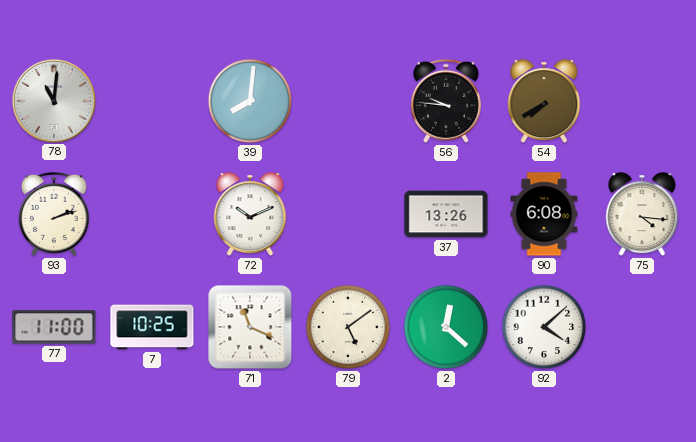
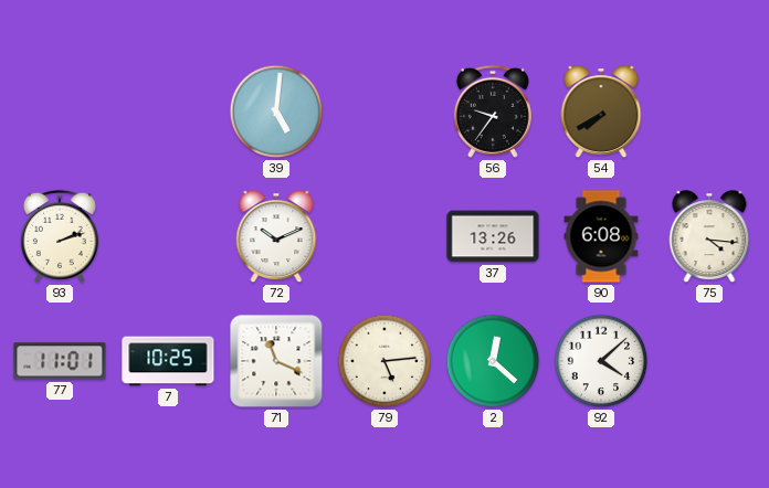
78: 11:01 -> none
39: 8:01 -> 5:01
56: 9:46 -> 9:36
77: 11:00 -> 11:01
79: 5:09 -> 5:14
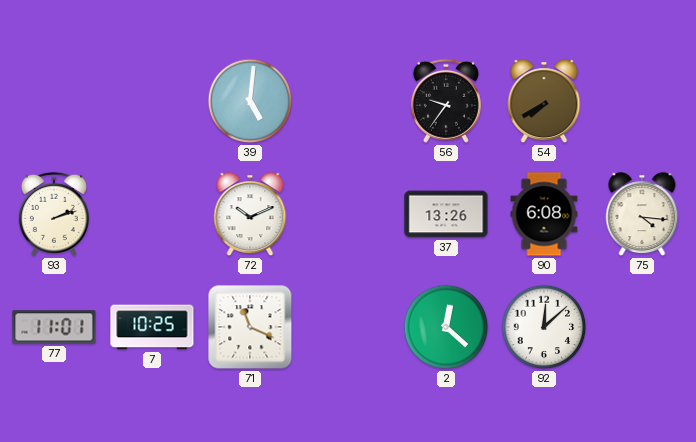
79: 5:14 -> none
92: 4:08 -> 12:08
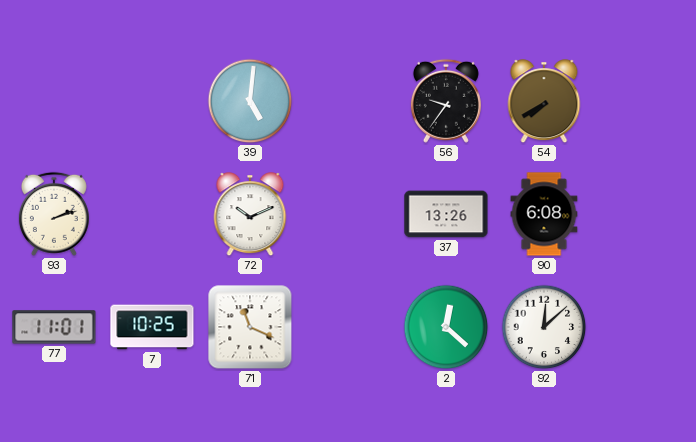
75: 4:16 -> none
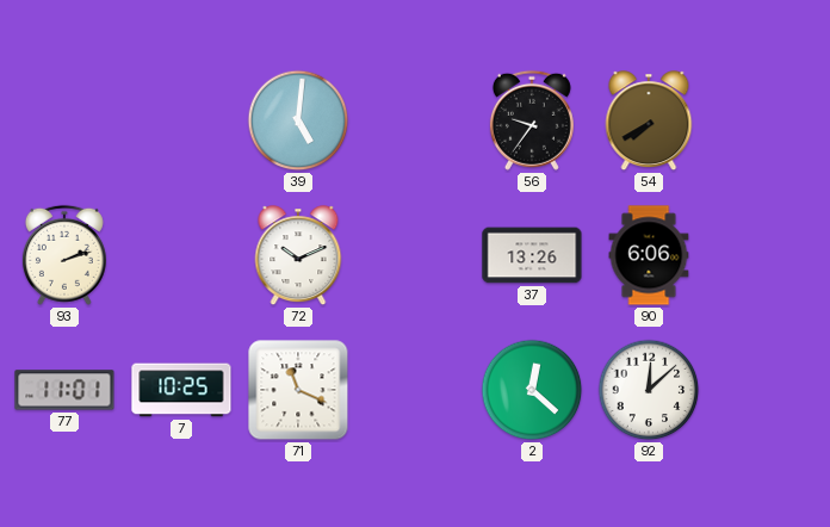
90: 6:08 -> 6:06
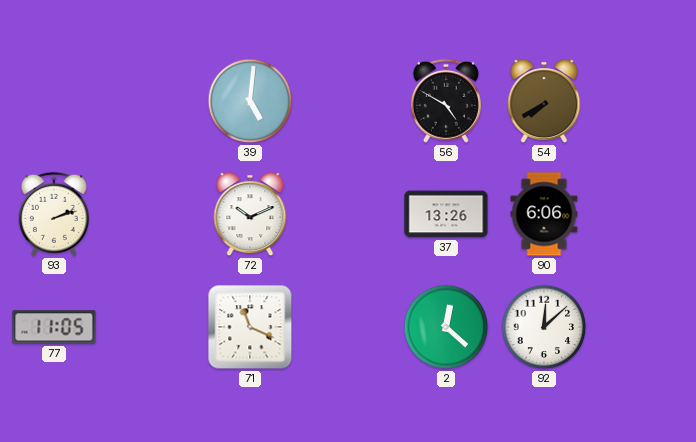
56: 9:36 -> 4:50
77: 11:01 -> 11:05
7: 10:25 -> none
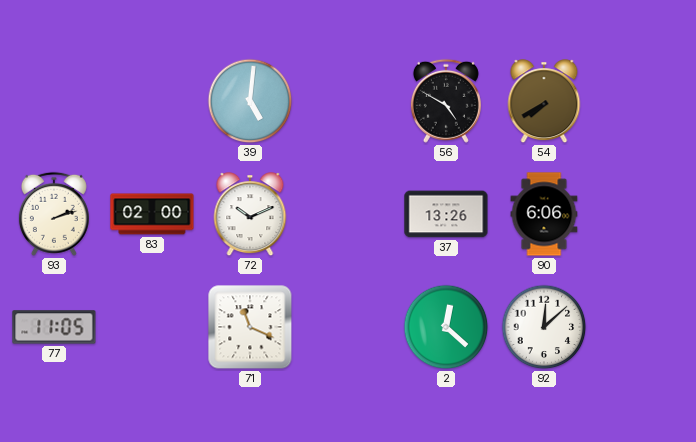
83: none -> 02:00
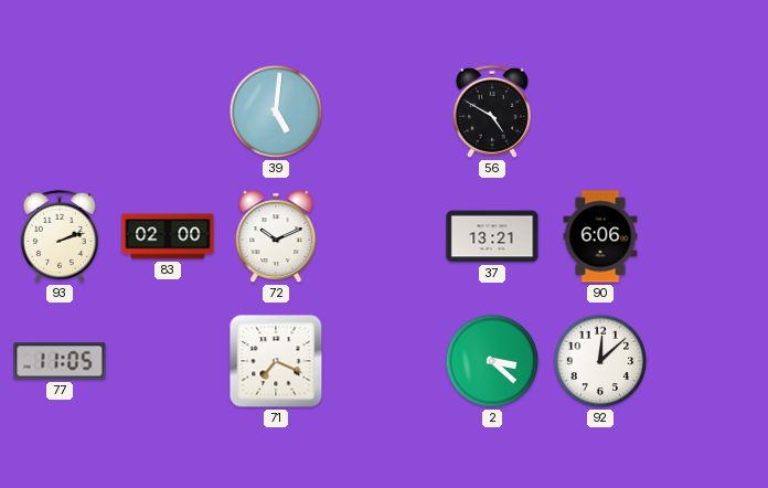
54: 7:40 -> none
37: 13:26 -> 13:21
71: 11:19 -> 7:19
2: 12:22 -> 3:22
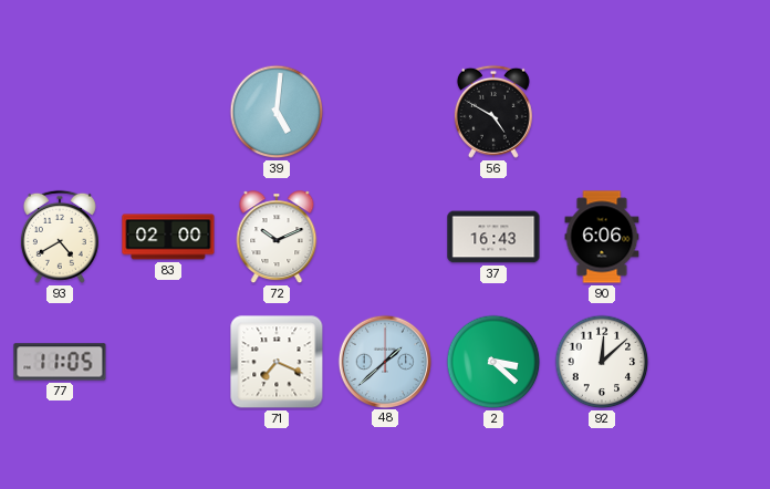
93: 2:12 -> 4:40
37: 13:21 -> 16:43
48: none -> 1:38
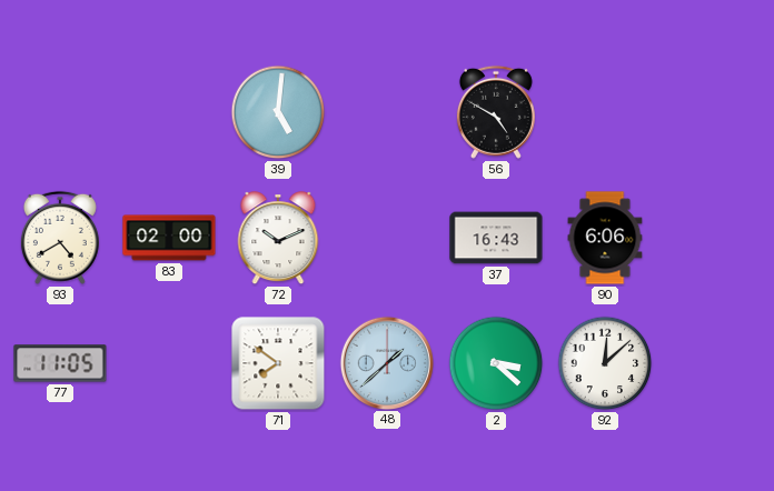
71: 7:19 -> 7:51
